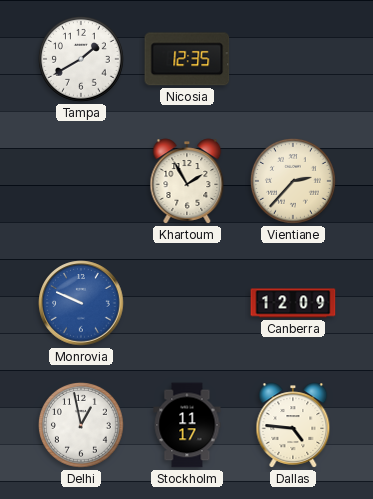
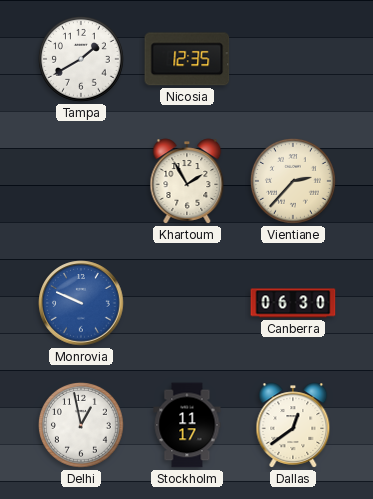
Canberra: 12:09 -> 06:30
Dallas: 4:46 -> 12:39
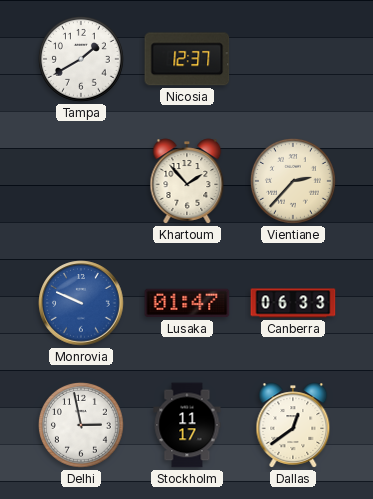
Nicosia: 12:35 -> 12:37
Khartoum: 1:55 -> 1:53
Lusaka: none -> 01:47
Canberra: 06:30 -> 06:33
Delhi: 12:58 -> 2:58
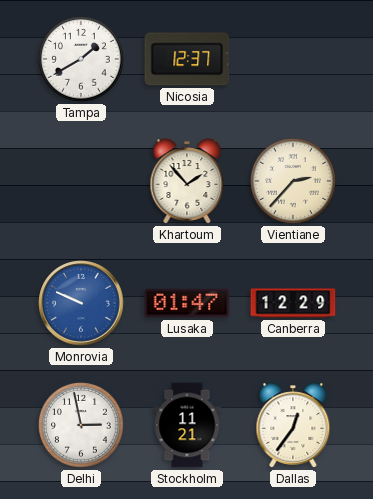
Canberra: 06:33 -> 12:29
Stockholm: 11:17 -> 11:21
Dallas: 12:39 -> 12:36
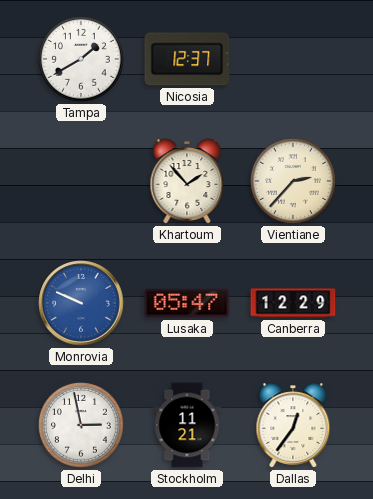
Lusaka: 01:47 -> 05:47
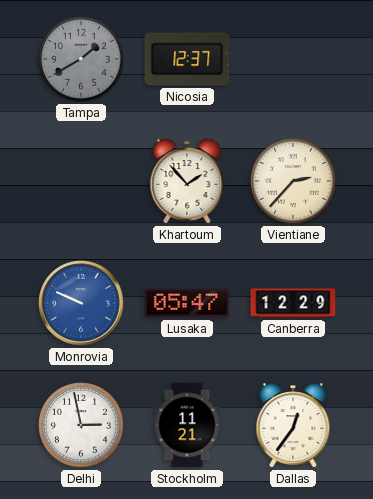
Tampa dial: white -> grey
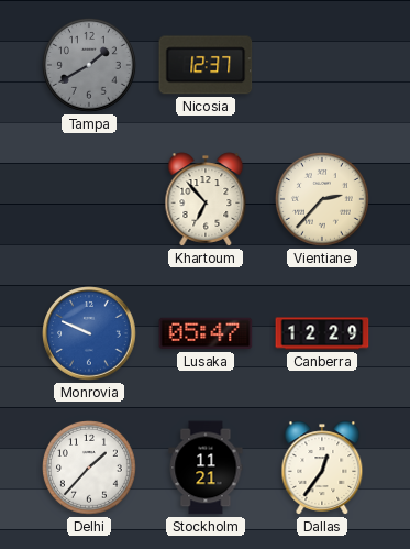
Khartoum: 1:53 -> 6:53
Delhi: 2:58 -> 1:37
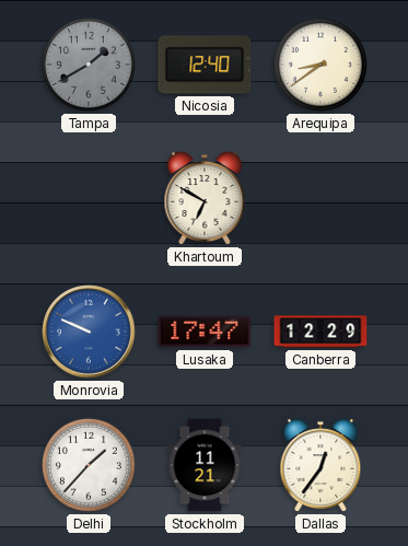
Nicosia: 12:37 -> 12:40
Arequipa: none -> 8:39
Khartoum: 6:53 -> 6:50
Vientiane: 2:37 -> none
Lusaka: 05:47 -> 17:47
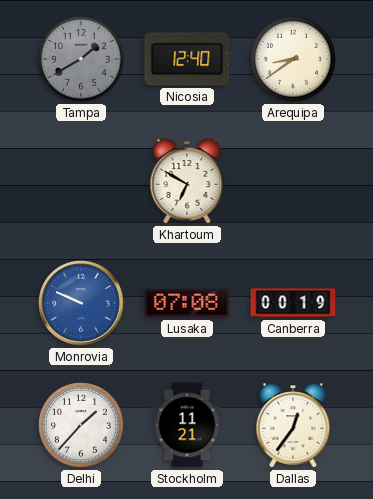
Lusaka: 17:47 -> 07:08
Canberra: 12:29 -> 00:19
